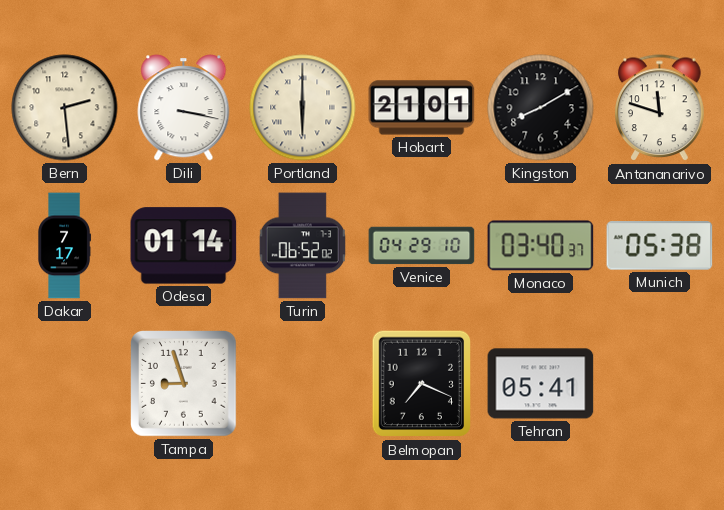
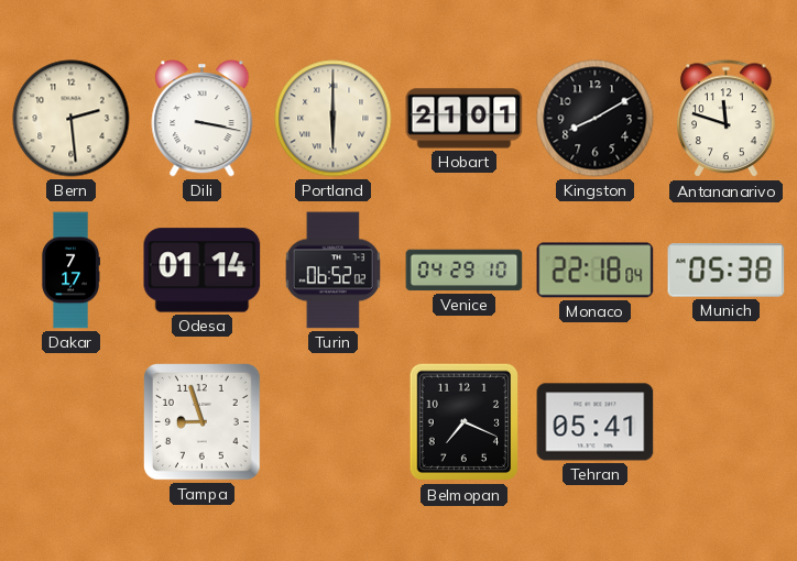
Monaco: 03:40 -> 22:18
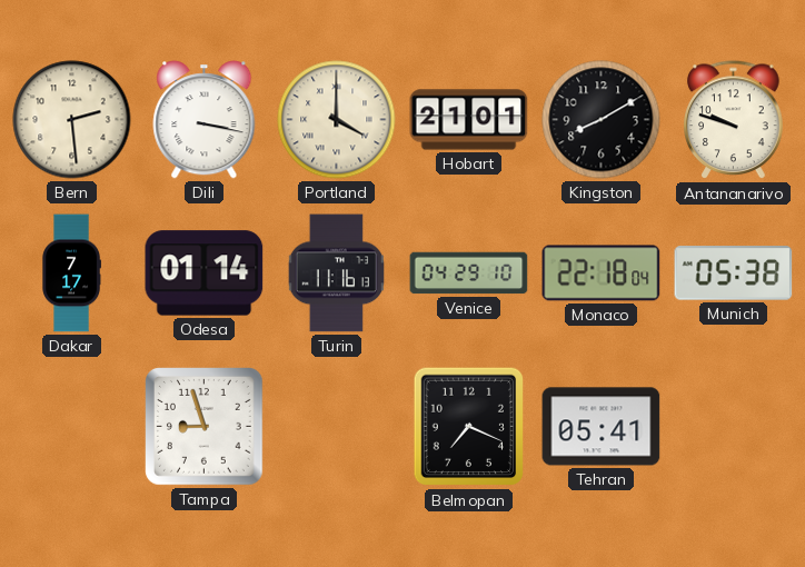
Portland: 6:00 -> 4:00
Antananarivo: 11:48 -> 9:48
Turin: 06:52 -> 11:16
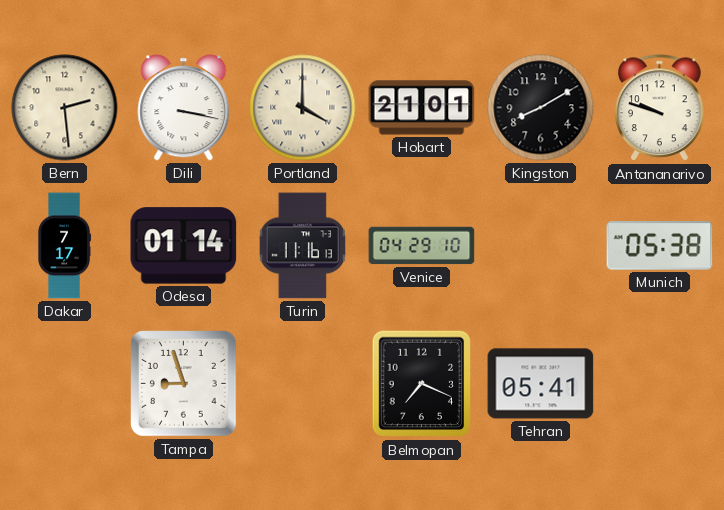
Monaco: 22:18 -> none
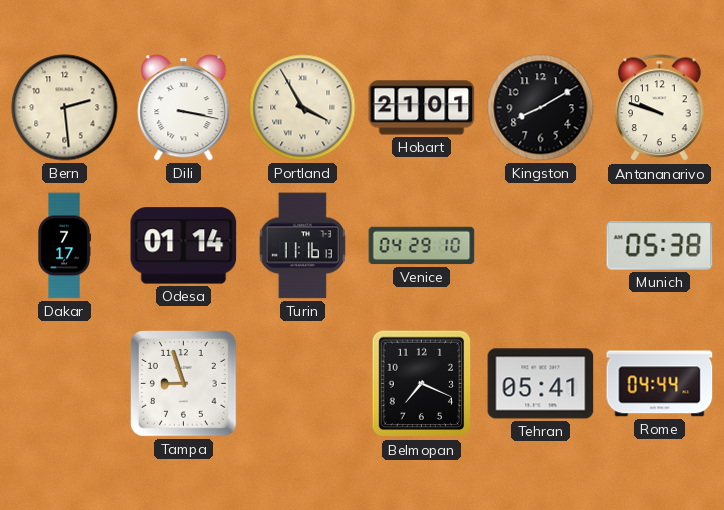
Portland: 4:00 -> 3:55
Rome: none -> 04:44
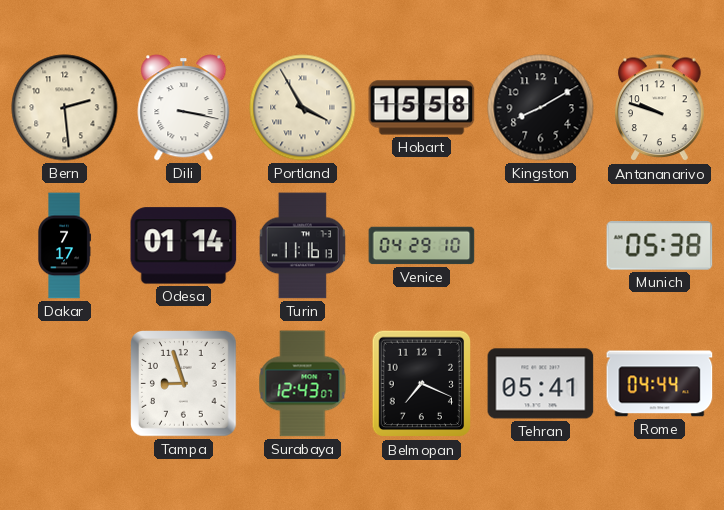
Hobart: 21:01 -> 15:58
Surabaya: none -> 12:43
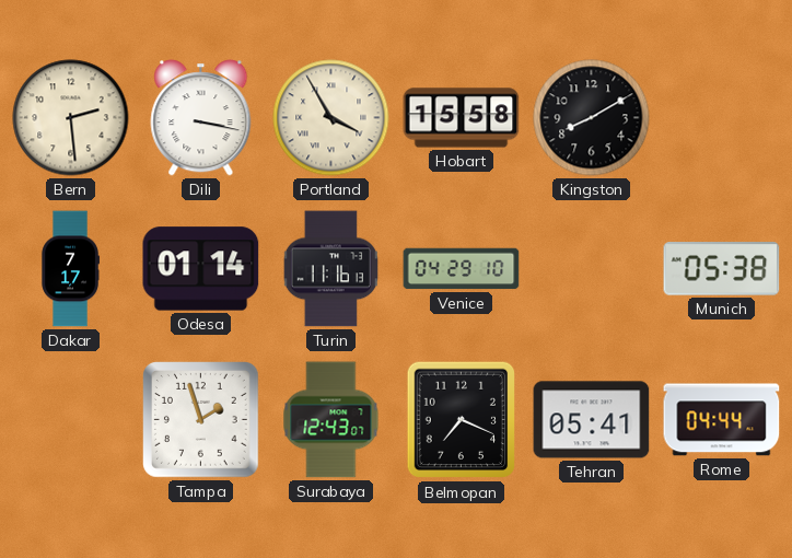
Antananarivo: 9:48 -> none
Tampa: 8:57 -> 1:57
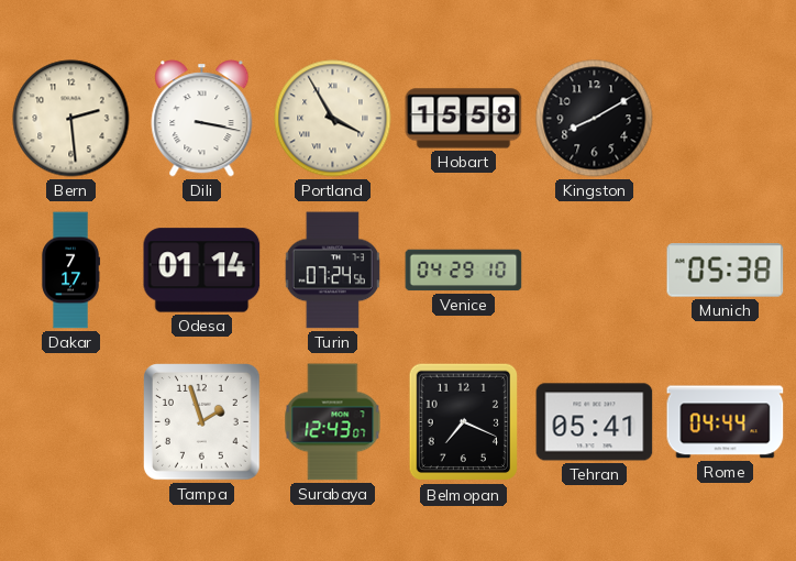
Turin: 11:16 -> 07:24
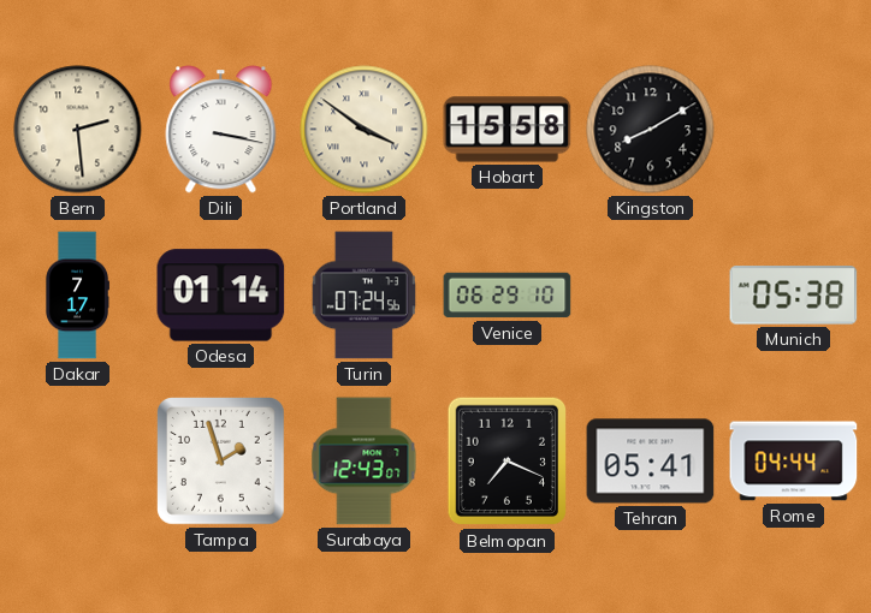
Portland: 3:55 -> 3:51
Venice: 04:29 -> 06:29
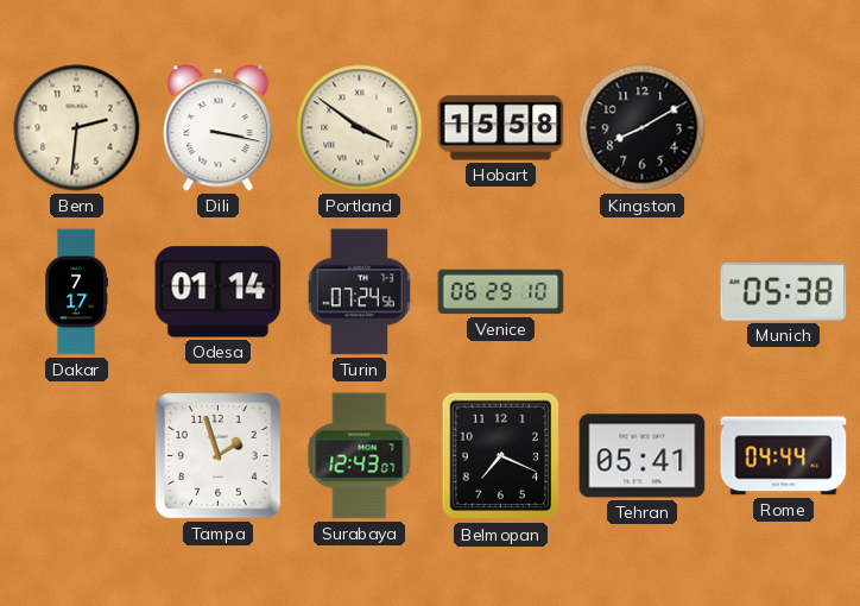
Bern: 2:29 -> 2:31
